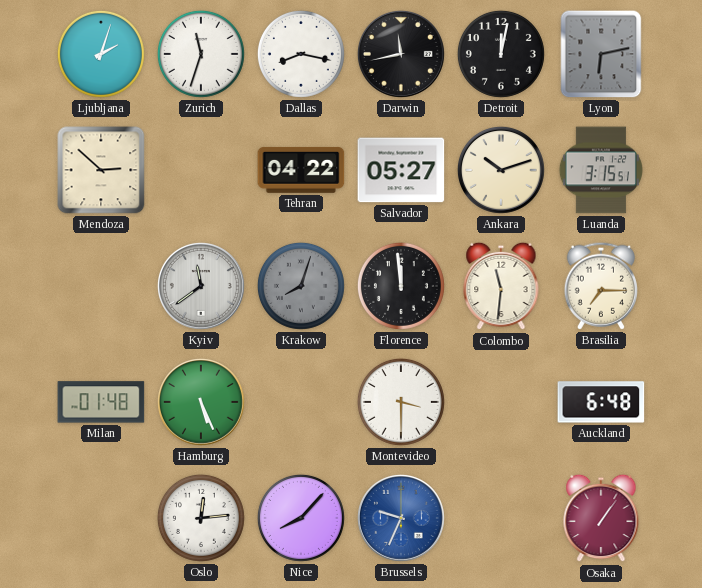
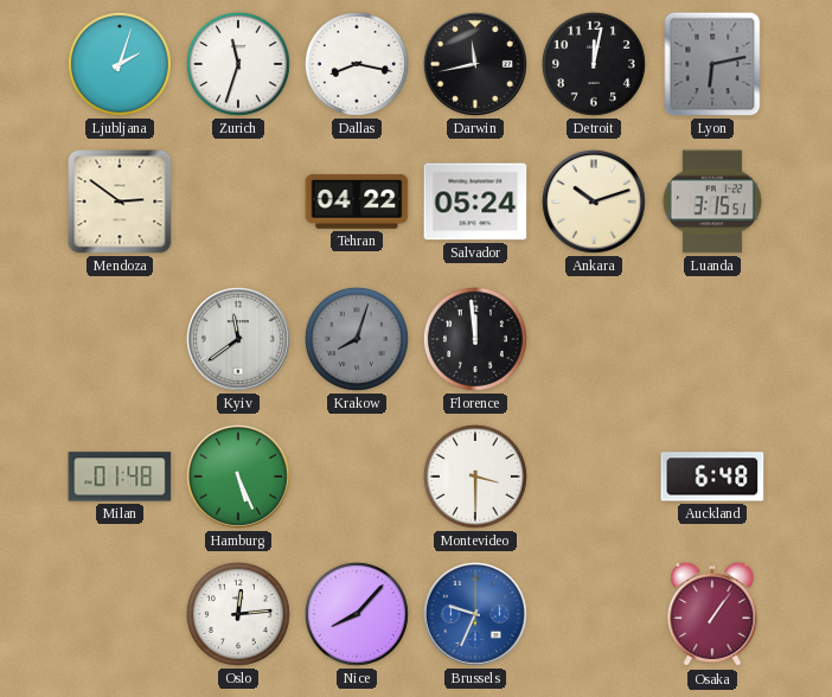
Mendoza: 2:52 -> 2:51
Salvador: 05:27 -> 05:24
Colombo: 11:31 -> none
Brasilia: 7:15 -> none
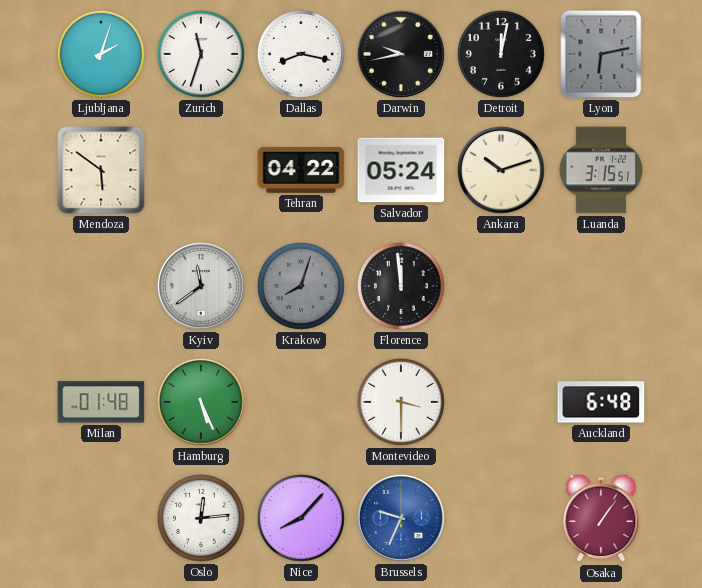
Darwin: 11:43 -> 9:43
Mendoza: 2:51 -> 5:51
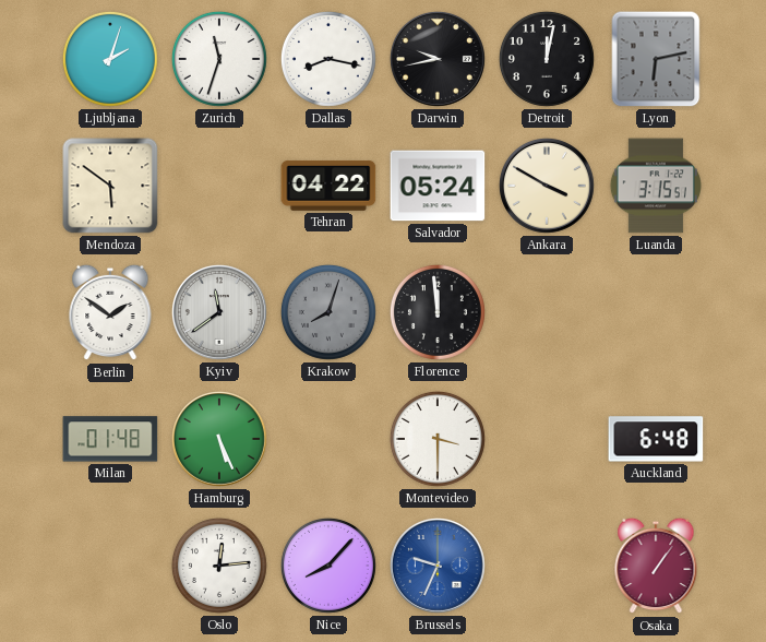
Ankara: 10:12 -> 3:50
Berlin: none -> 1:51
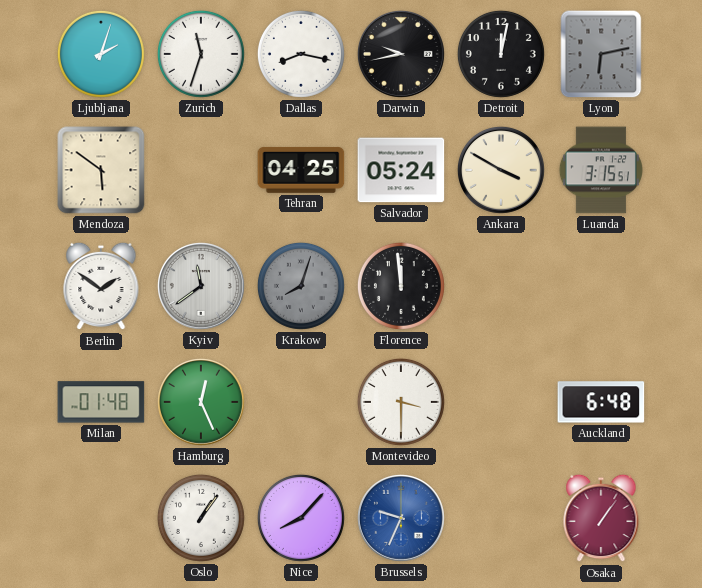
Tehran: 04:22 -> 04:25
Hamburg: 5:26 -> 12:26
Oslo: 12:14 -> 1:06
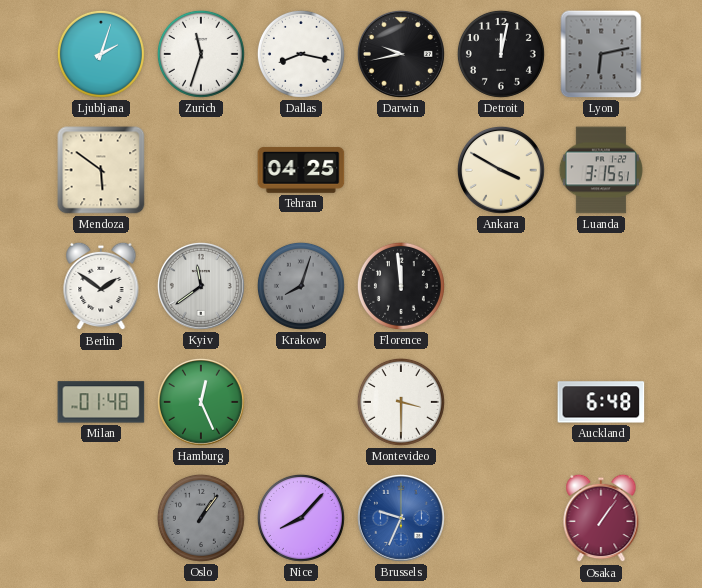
Salvador: 05:24 -> none
Oslo dial: white -> grey
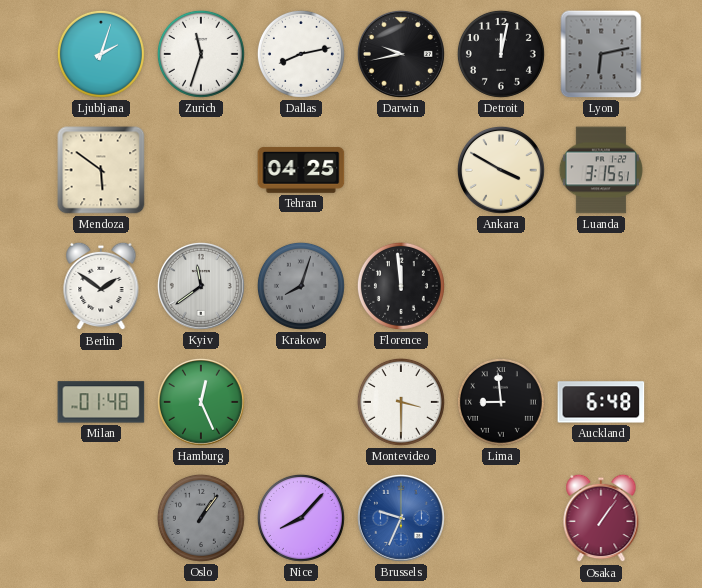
Dallas: 8:17 -> 8:13
Lima: none -> 8:59
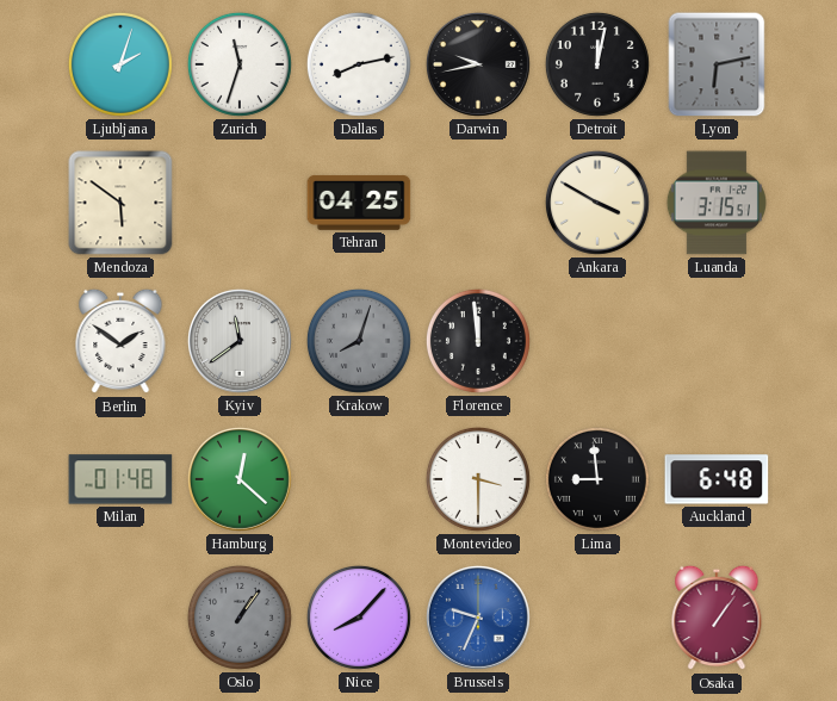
Hamburg: 12:26 -> 12:22
